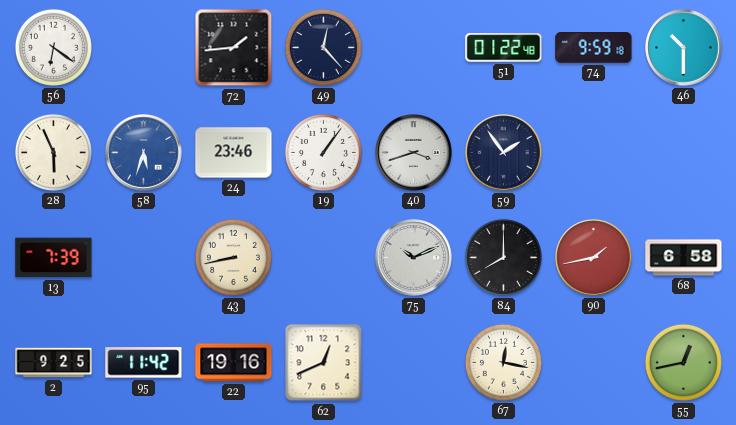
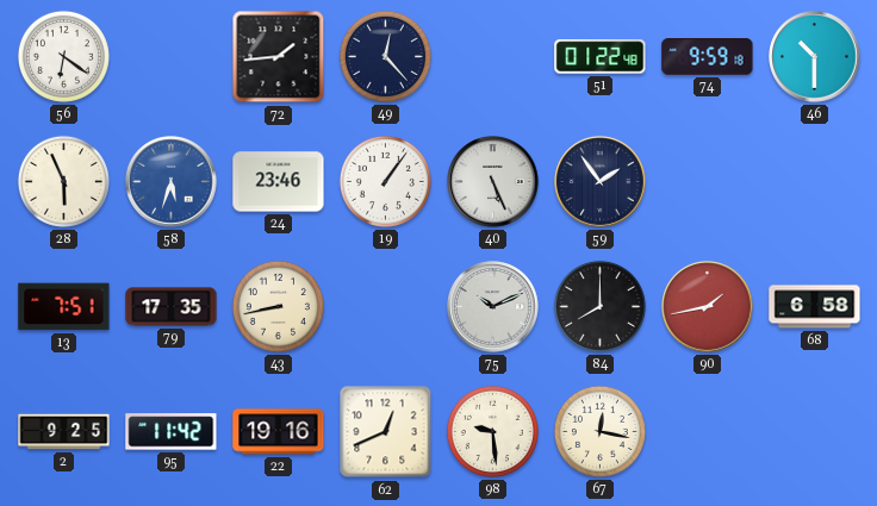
40: 3:42 -> 5:26
13: 7:39 -> 7:51
79: none -> 17:35
98: none -> 9:29
55: 12:43 -> none
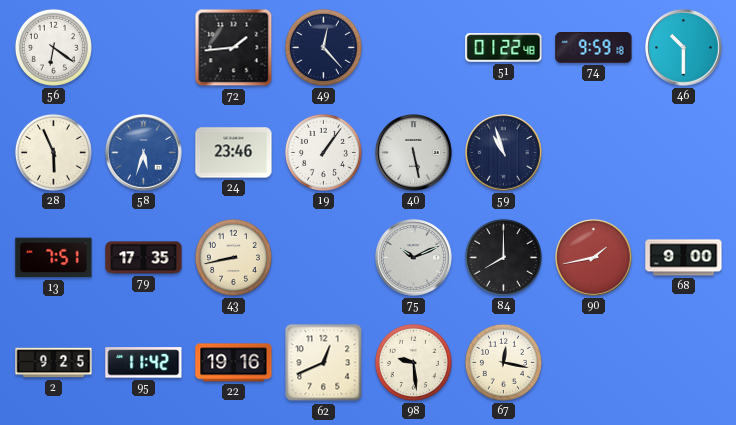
40: 5:26 -> 5:28
59: 1:54 -> 10:57
68: 6:58 -> 9:00
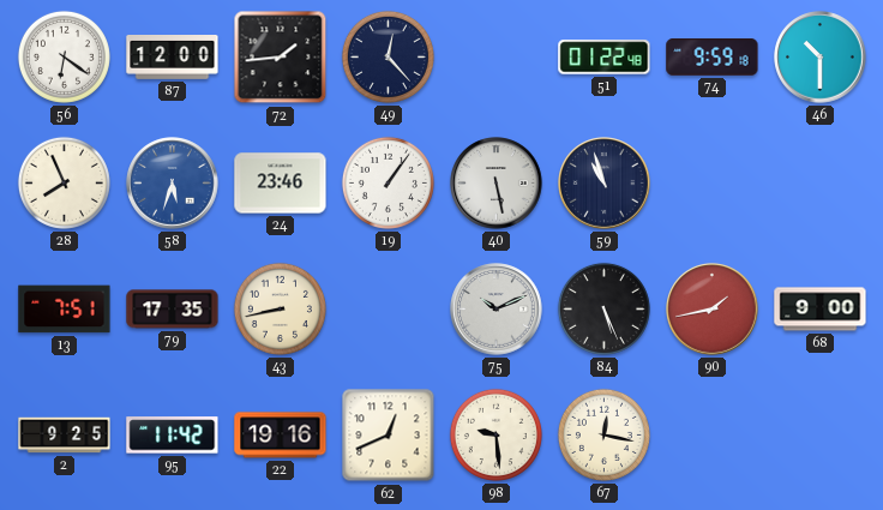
87: none -> 12:00
28: 5:56 -> 7:56
84: 8:00 -> 5:26
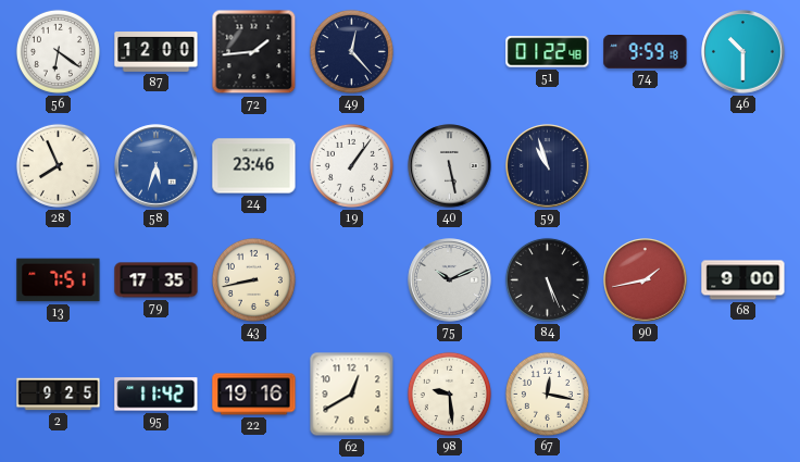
62: 12:41 -> 12:40
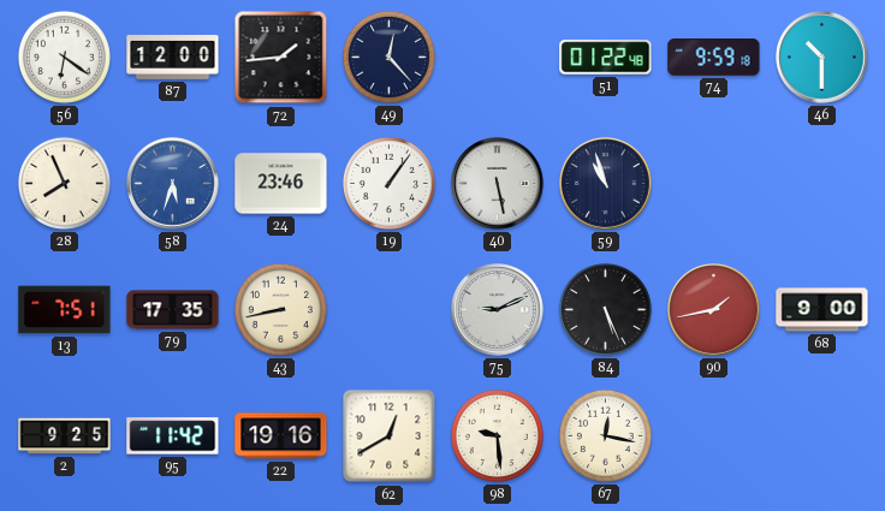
75: 10:11 -> 9:11
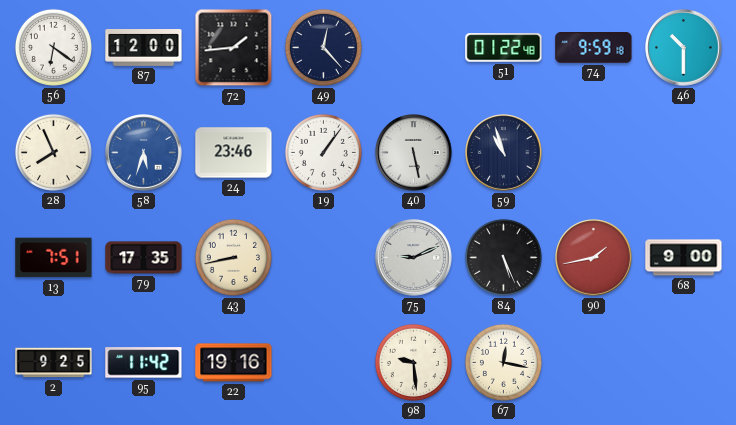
62: 12:40 -> none
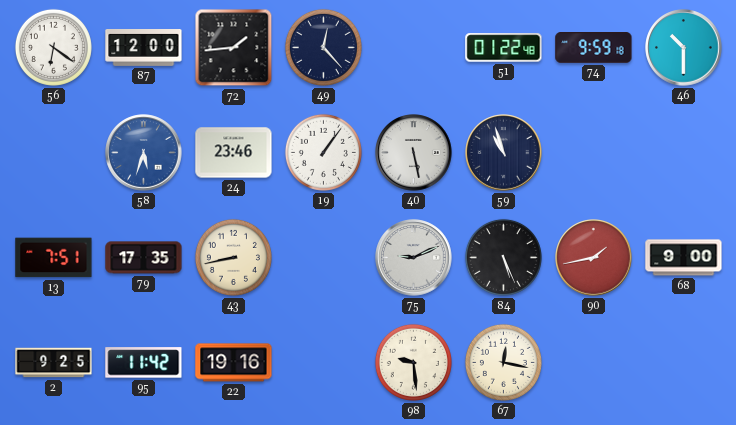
28: 7:56 -> none
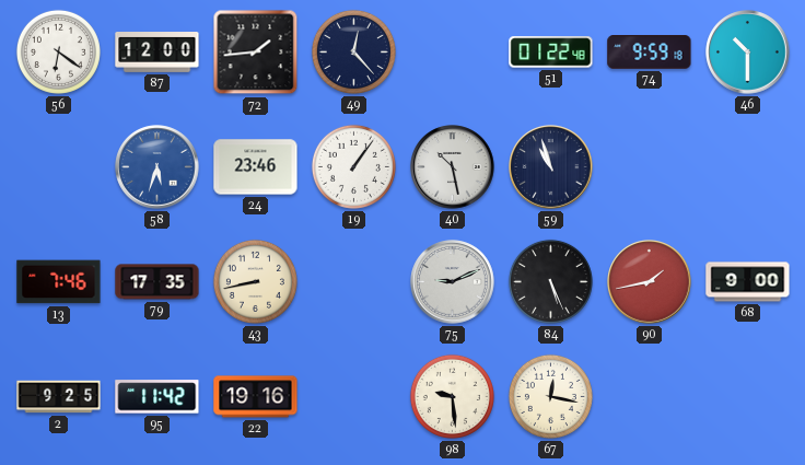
40: 5:28 -> 10:28
13: 7:51 -> 7:46
